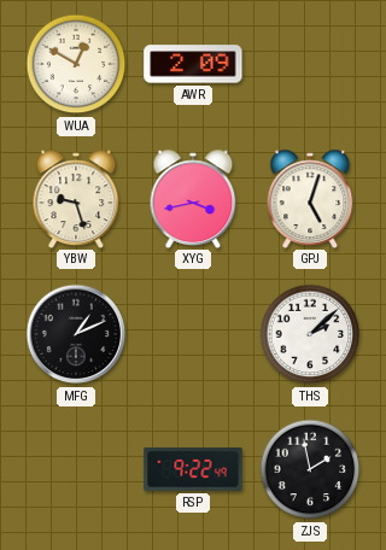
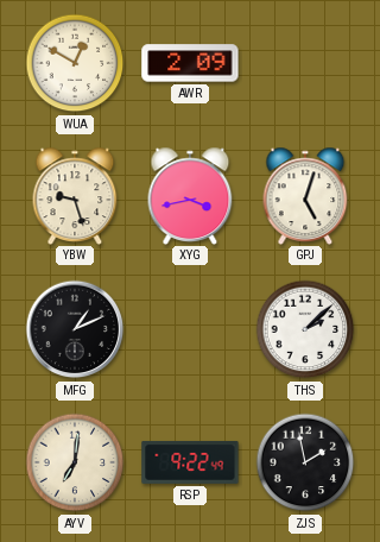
AYV: none -> 7:01
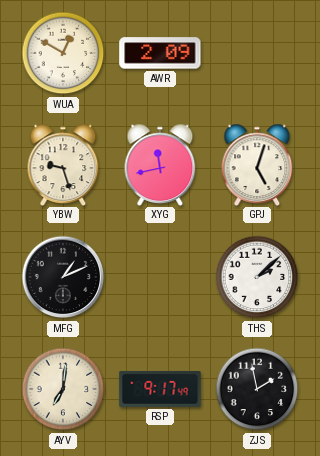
XYG: 3:43 -> 11:43
RSP: 9:22 -> 9:17
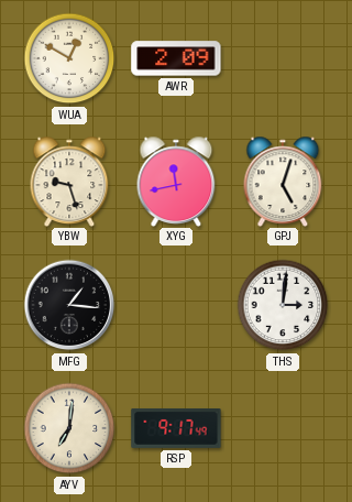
MFG: 1:11 -> 1:16
THS: 2:08 -> 3:01
ZJS: 1:58 -> none
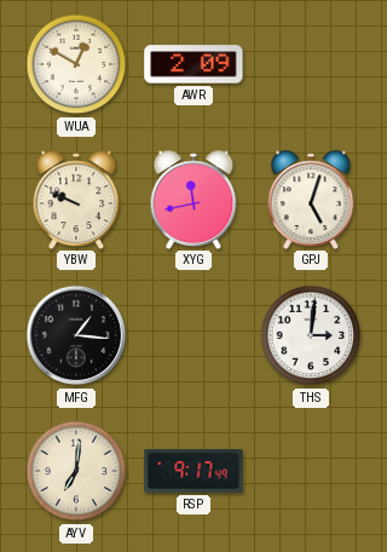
YBW: 9:27 -> 9:49
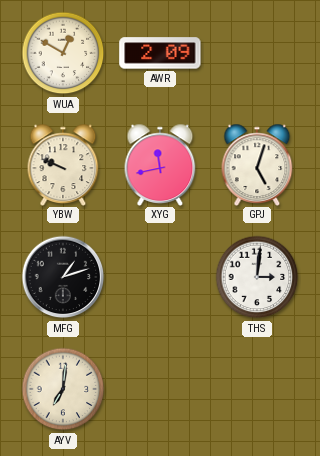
MFG: 1:16 -> 1:12
RSP: 9:17 -> none
